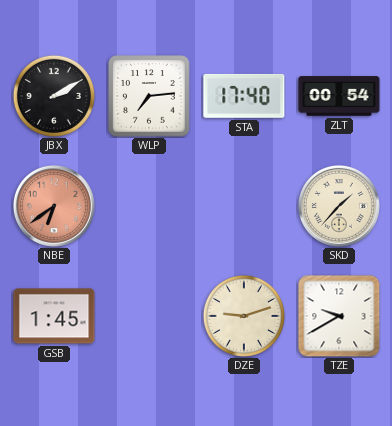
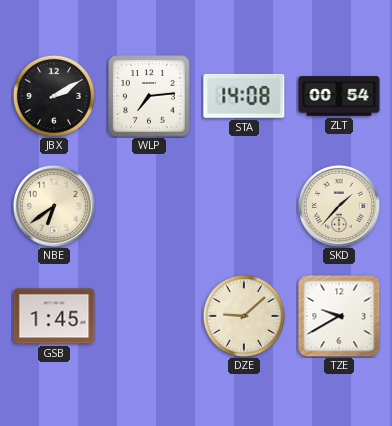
STA: 17:40 -> 14:08
NBE dial: salmon -> cream
DZE: 9:12 -> 9:08
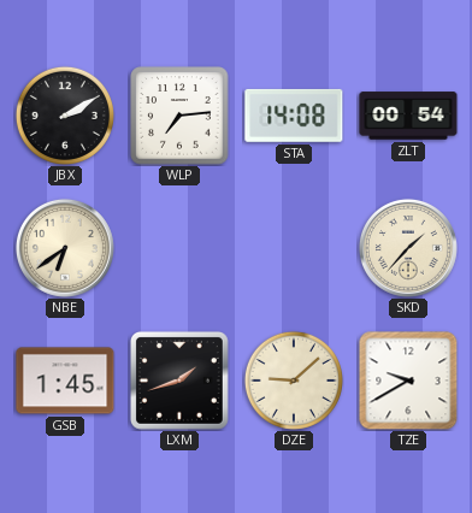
LXM: none -> 1:42
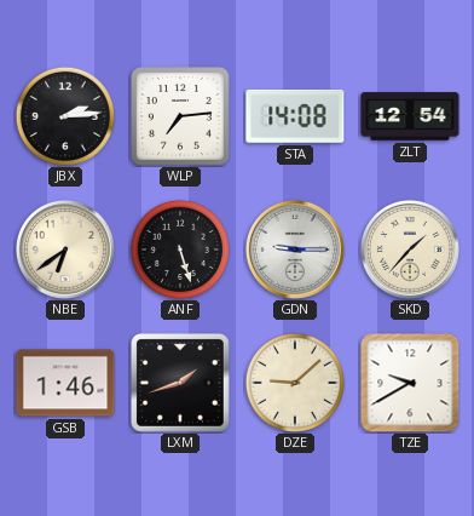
JBX: 2:10 -> 2:14
ZLT: 00:54 -> 12:54
ANF: none -> 5:27
GDN: none -> 9:15
GSB: 1:45 -> 1:46
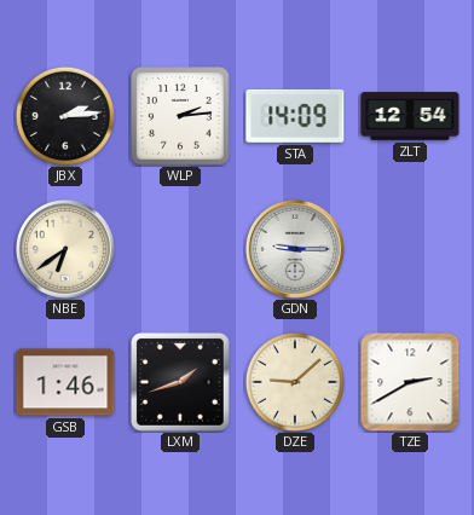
WLP: 7:14 -> 2:14
STA: 14:08 -> 14:09
ANF: 5:27 -> none
SKD: 1:37 -> none
TZE: 9:40 -> 2:40
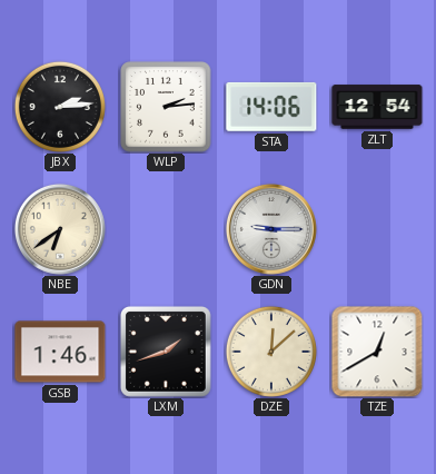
STA: 14:09 -> 14:06
DZE: 9:08 -> 12:08
TZE: 2:40 -> 12:40
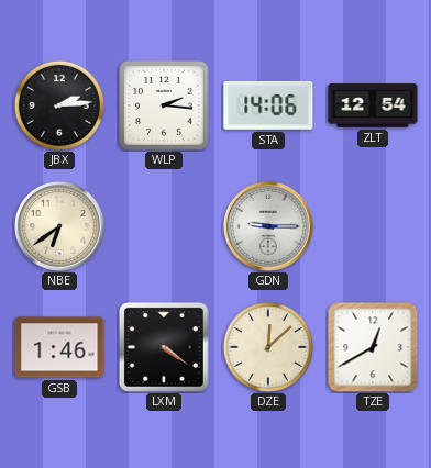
WLP: 2:14 -> 2:16
LXM: 1:42 -> 4:21
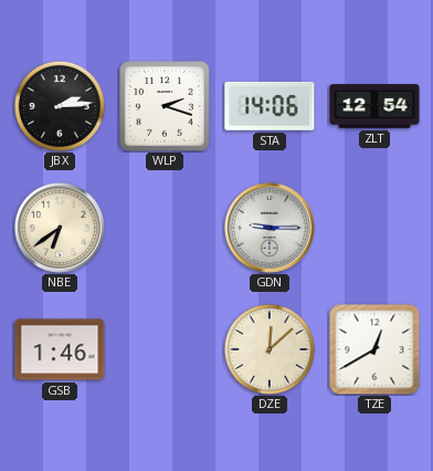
WLP: 2:16 -> 2:18
LXM: 4:21 -> none
